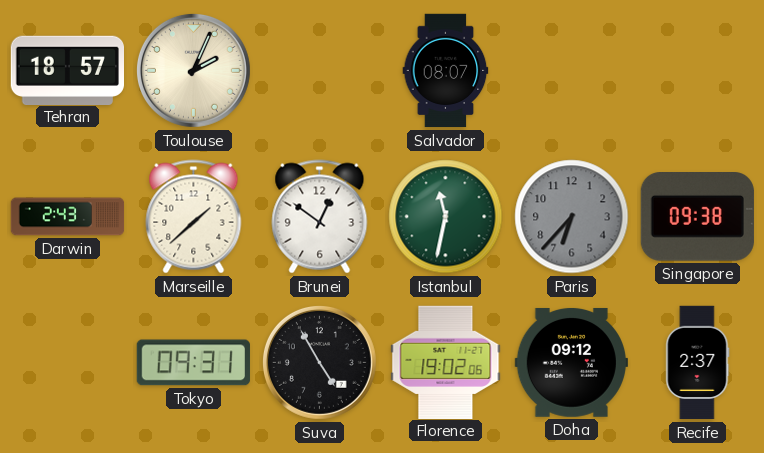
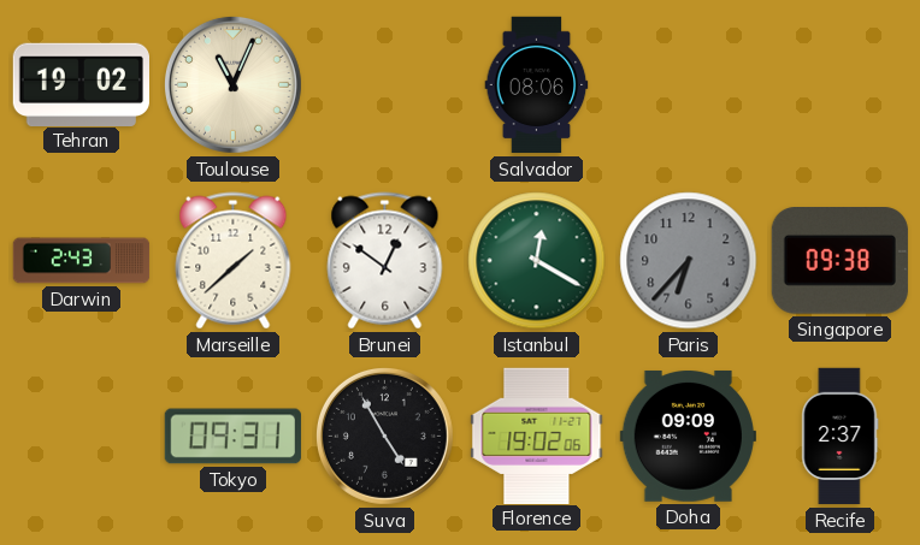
Tehran: 18:57 -> 19:02
Toulouse: 2:04 -> 11:04
Salvador: 08:07 -> 08:06
Istanbul: 11:32 -> 12:20
Doha: 09:12 -> 09:09
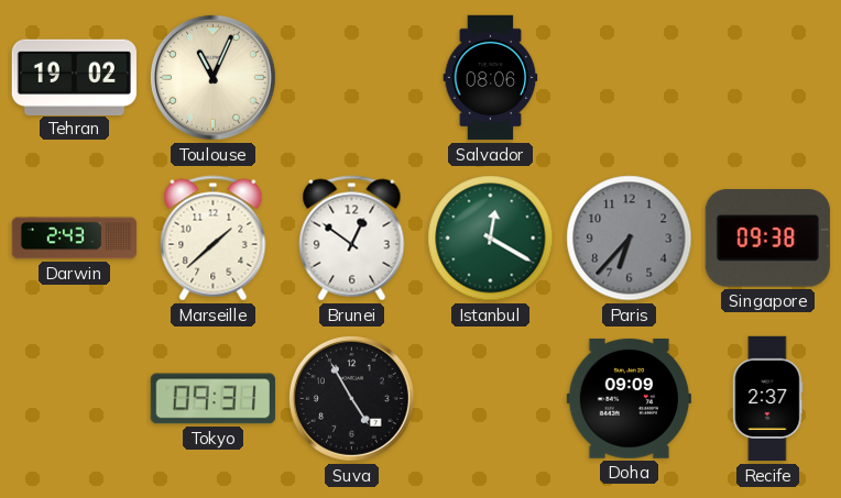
Florence: 19:02 -> none
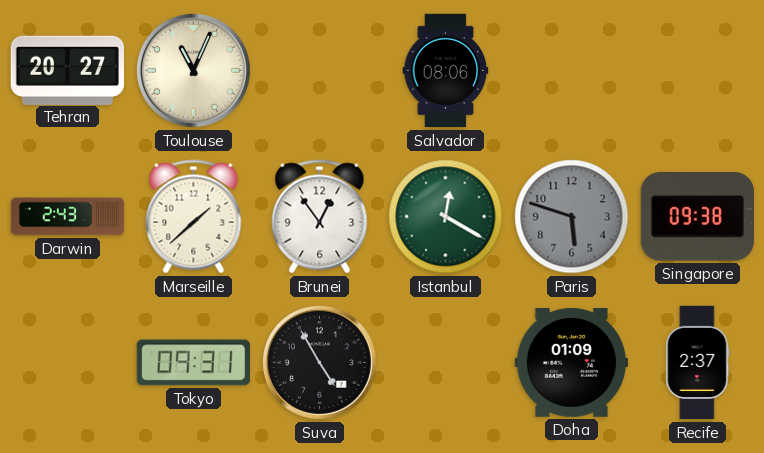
Tehran: 19:02 -> 20:27
Brunei: 12:51 -> 12:54
Paris: 6:37 -> 5:48
Doha: 09:09 -> 01:09
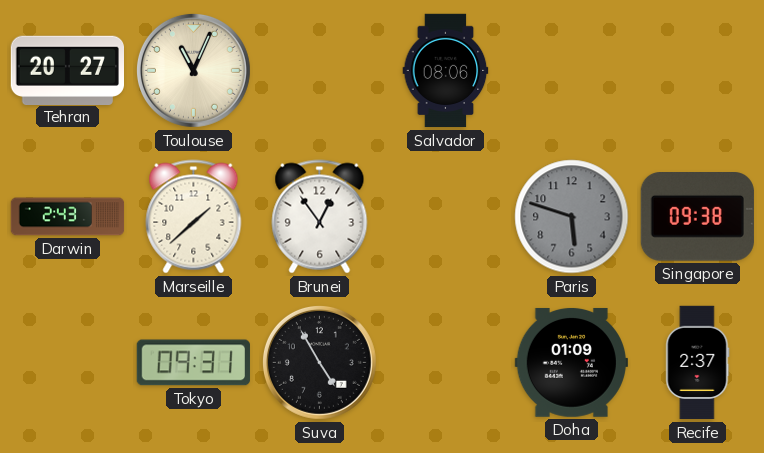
Istanbul: 12:20 -> none
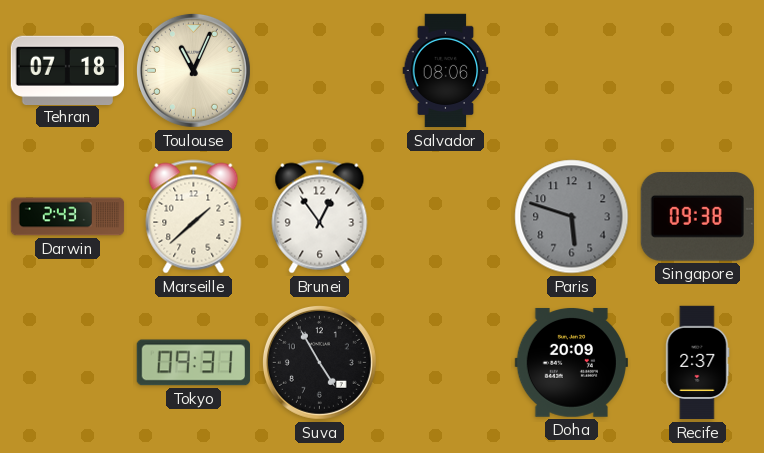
Tehran: 20:27 -> 07:18
Doha: 01:09 -> 20:09
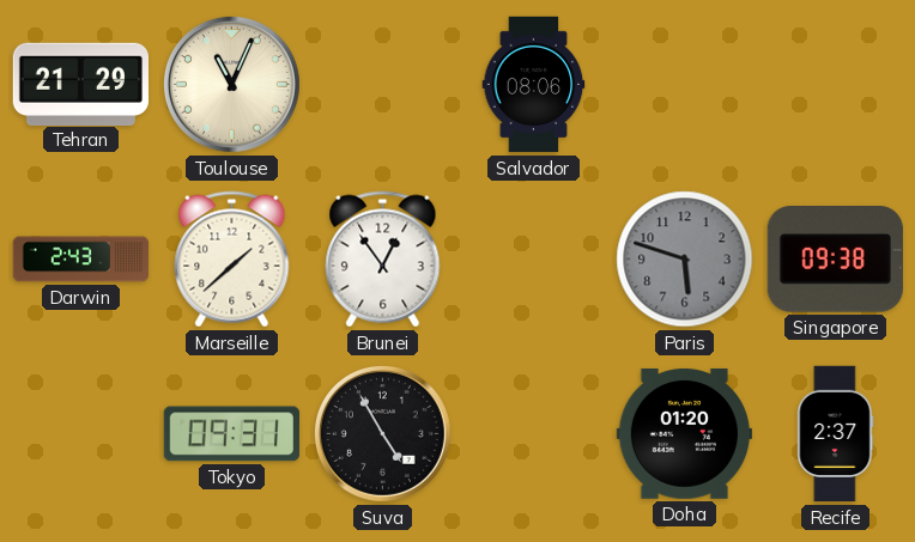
Tehran: 07:18 -> 21:29
Doha: 20:09 -> 01:20
